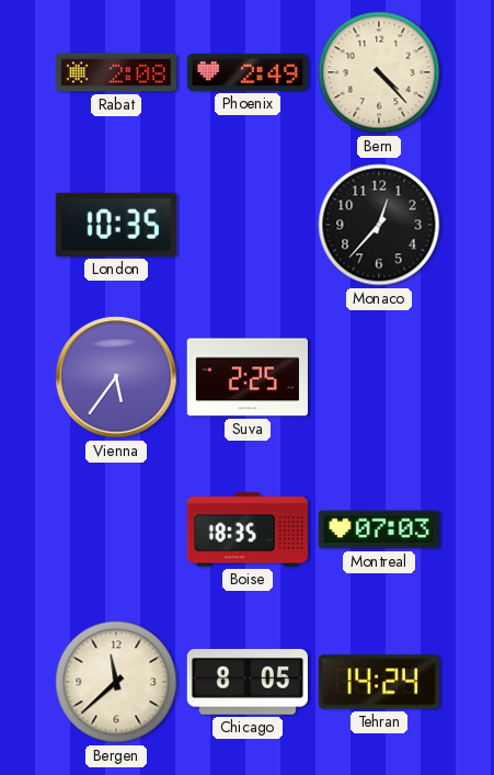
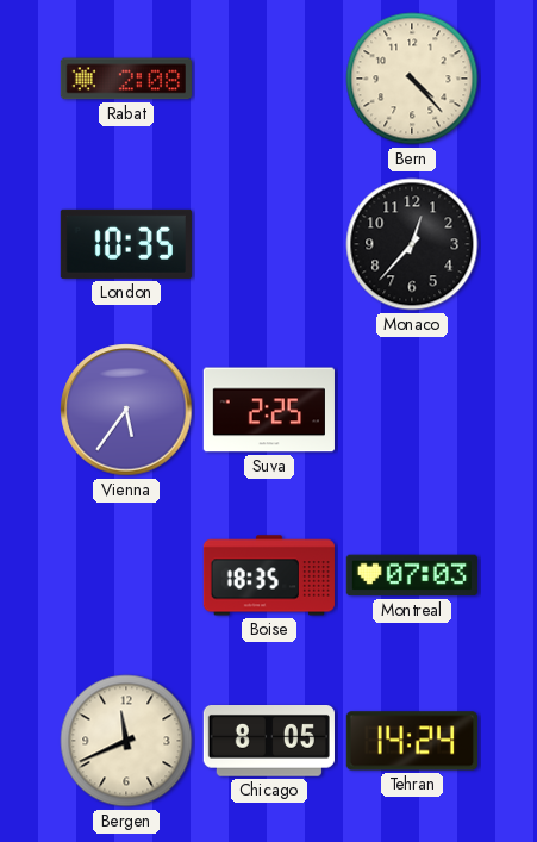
Phoenix: 2:49 -> none
Bergen: 11:38 -> 11:41
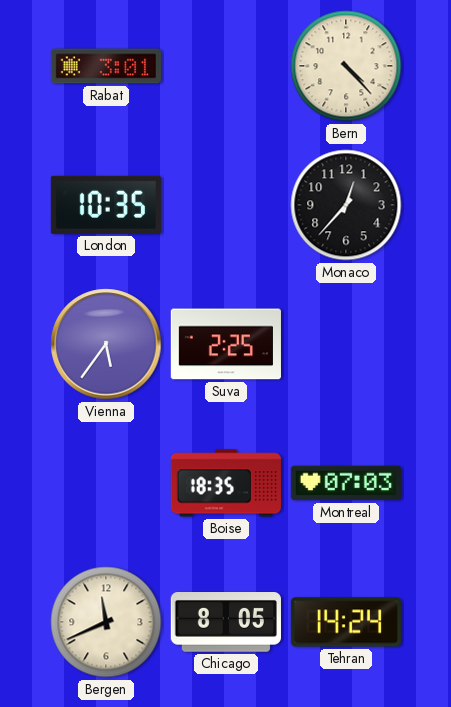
Rabat: 2:08 -> 3:01
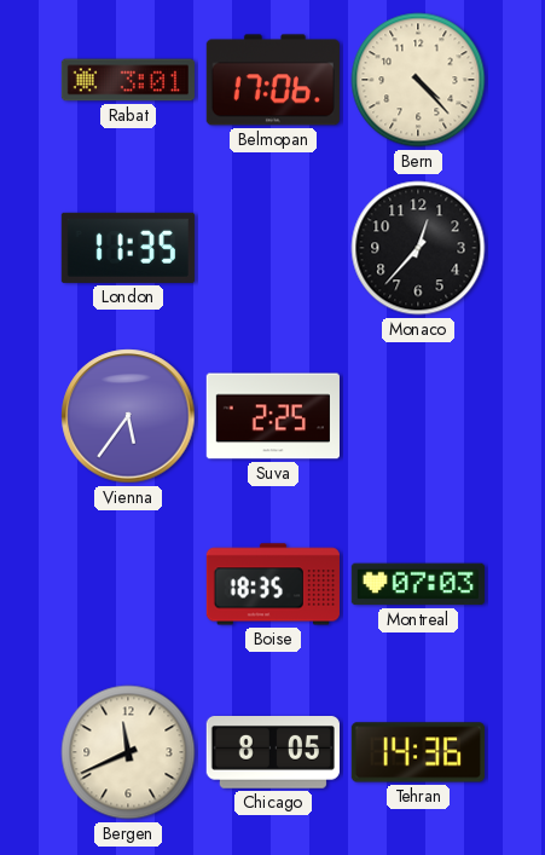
Belmopan: none -> 17:06
London: 10:35 -> 11:35
Tehran: 14:24 -> 14:36
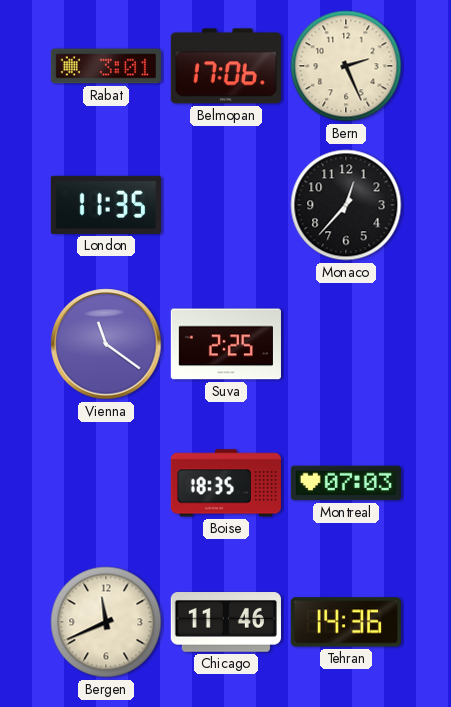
Bern: 4:23 -> 2:26
Vienna: 5:36 -> 11:21
Chicago: 8:05 -> 11:46
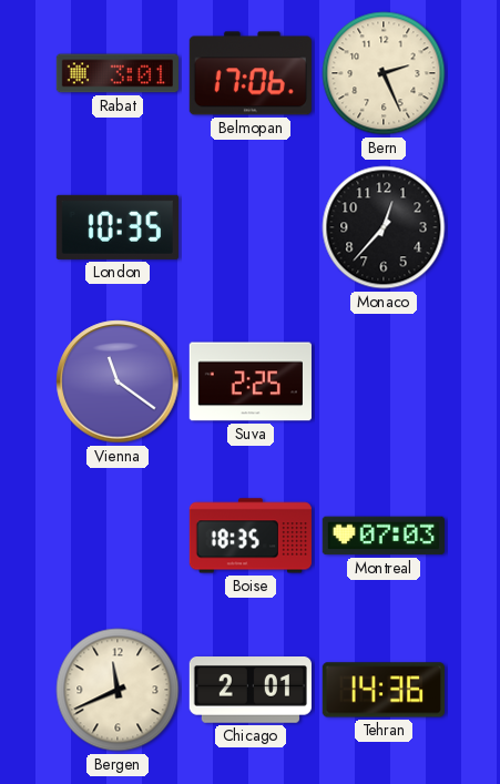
London: 11:35 -> 10:35
Chicago: 11:46 -> 2:01
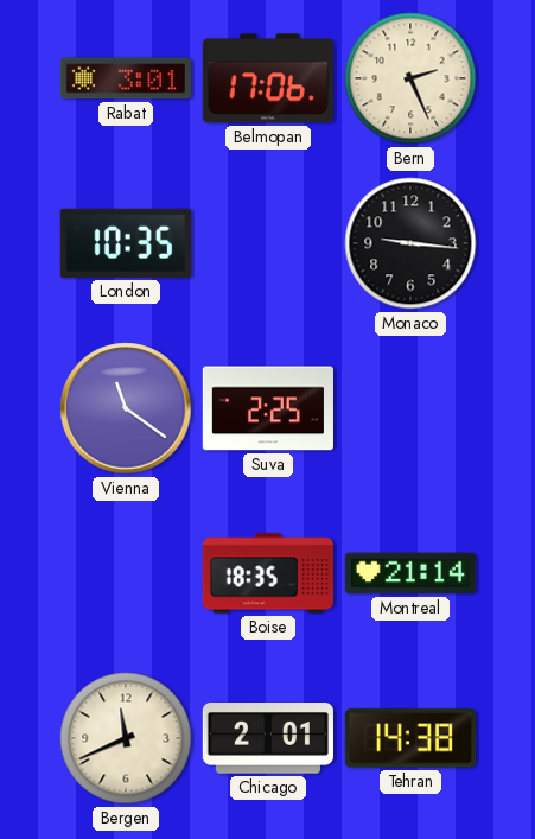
Monaco: 12:37 -> 9:16
Montreal: 07:03 -> 21:14
Tehran: 14:36 -> 14:38
